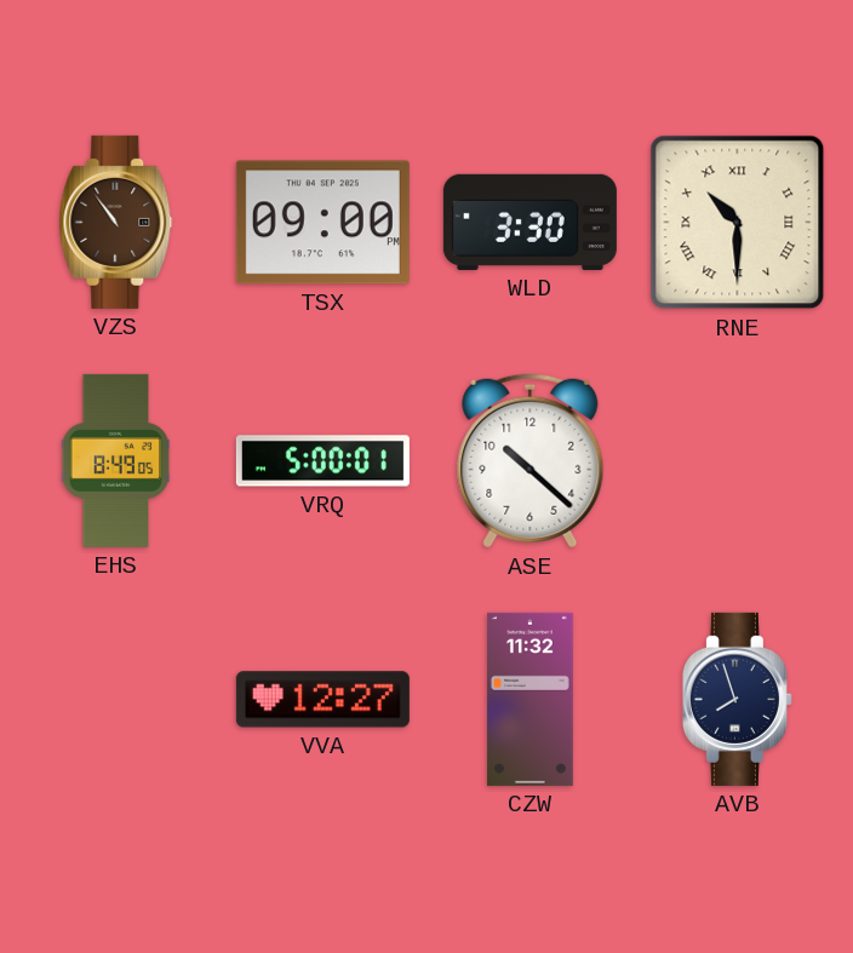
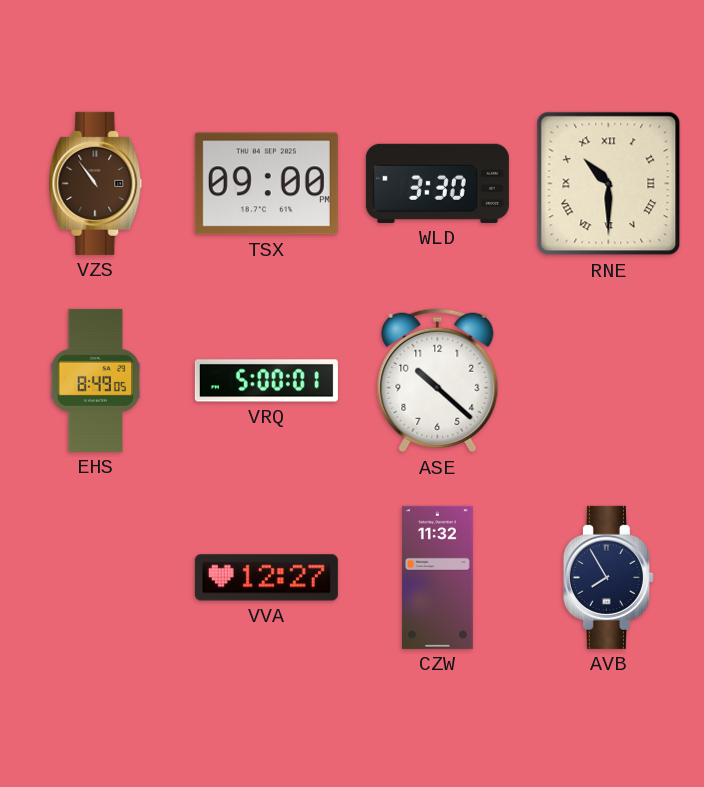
AVB: 7:57 -> 7:55
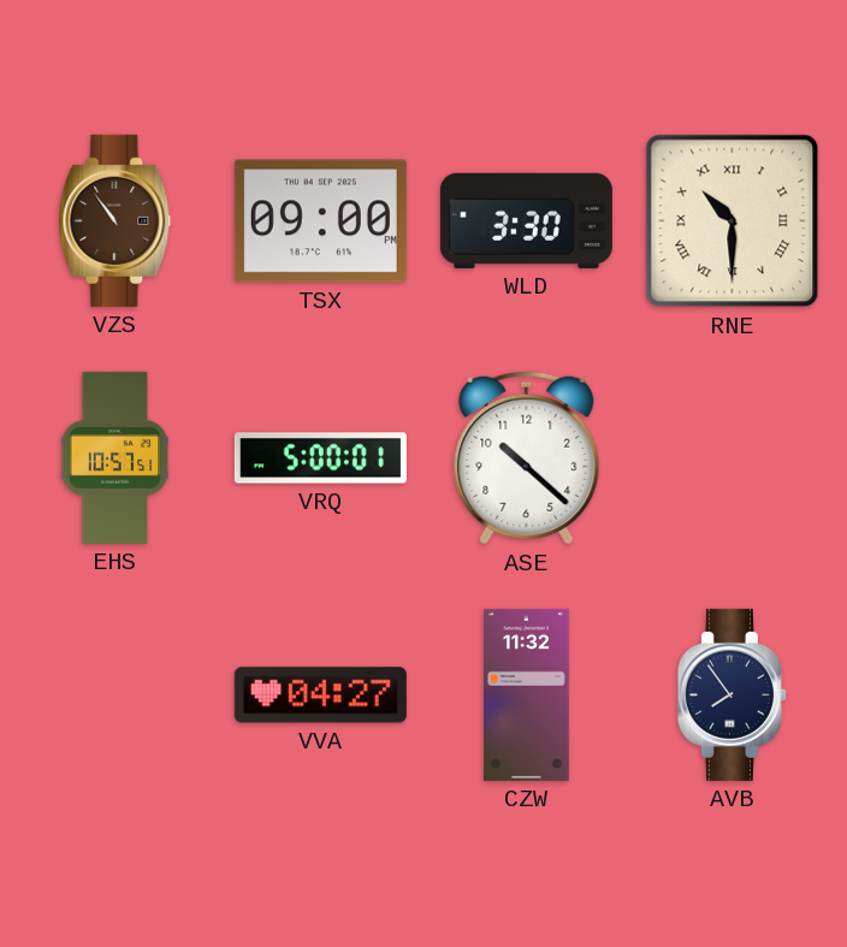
EHS: 8:49 -> 10:57
VVA: 12:27 -> 04:27
AVB: 7:55 -> 7:54
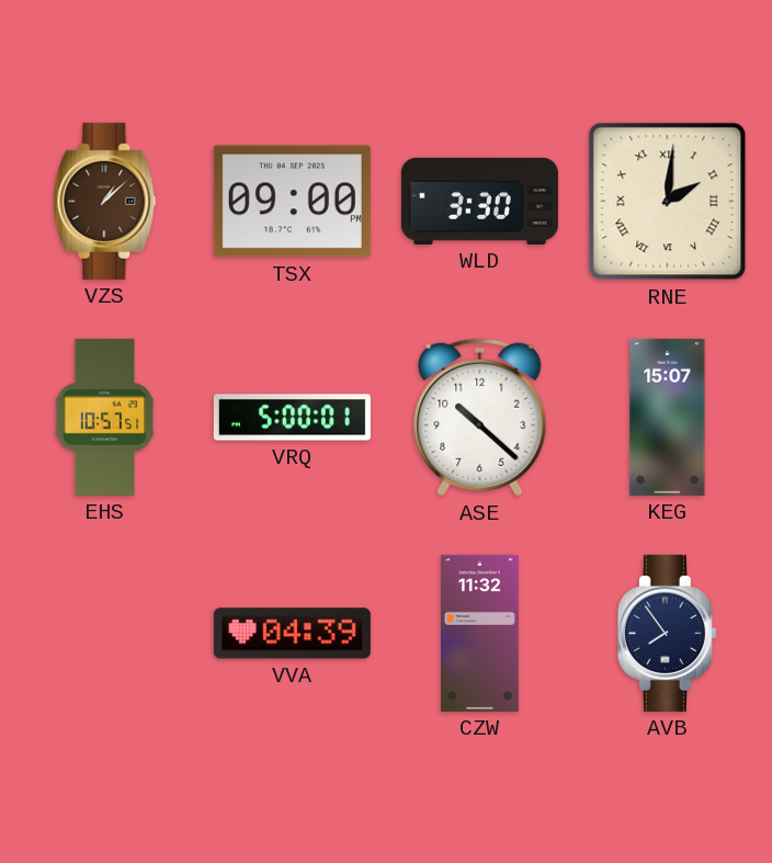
VZS: 10:54 -> 1:08
RNE: 10:30 -> 2:01
KEG: none -> 15:07
VVA: 04:27 -> 04:39
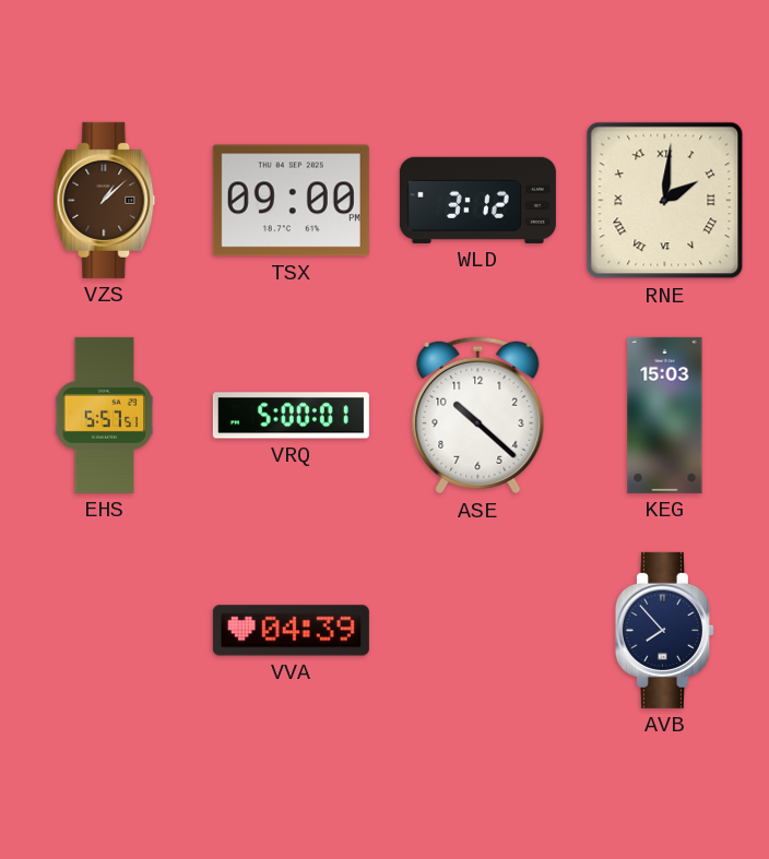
WLD: 3:30 -> 3:12
EHS: 10:57 -> 5:57
KEG: 15:07 -> 15:03
CZW: 11:32 -> none
AVB: 7:54 -> 7:53
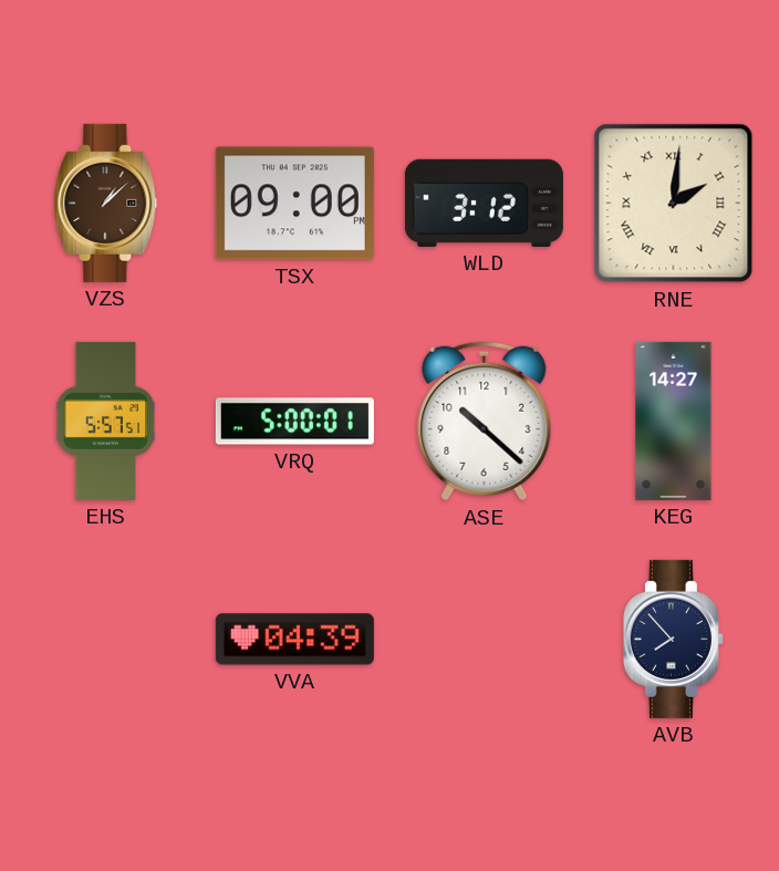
KEG: 15:03 -> 14:27
